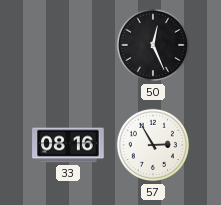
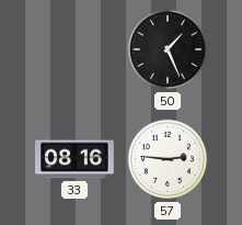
50: 12:26 -> 1:26
57: 2:55 -> 2:46
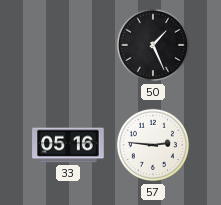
33: 08:16 -> 05:16
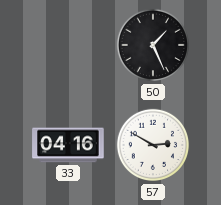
33: 05:16 -> 04:16
57: 2:46 -> 2:50
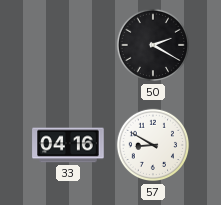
50: 1:26 -> 2:20
57: 2:50 -> 8:50
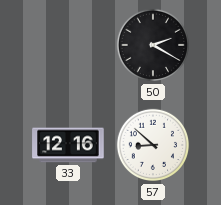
33: 04:16 -> 12:16
57: 8:50 -> 8:52
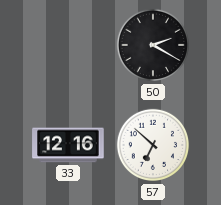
57: 8:52 -> 6:52
